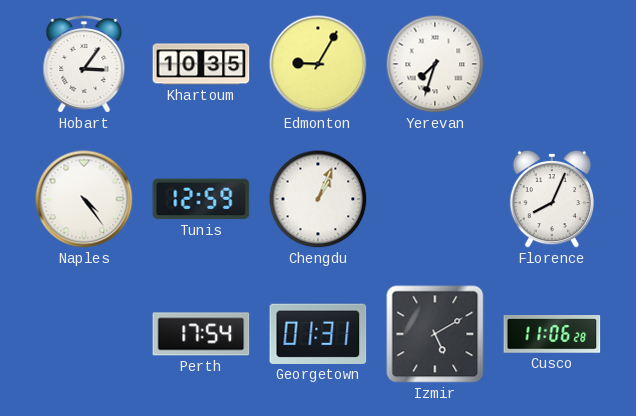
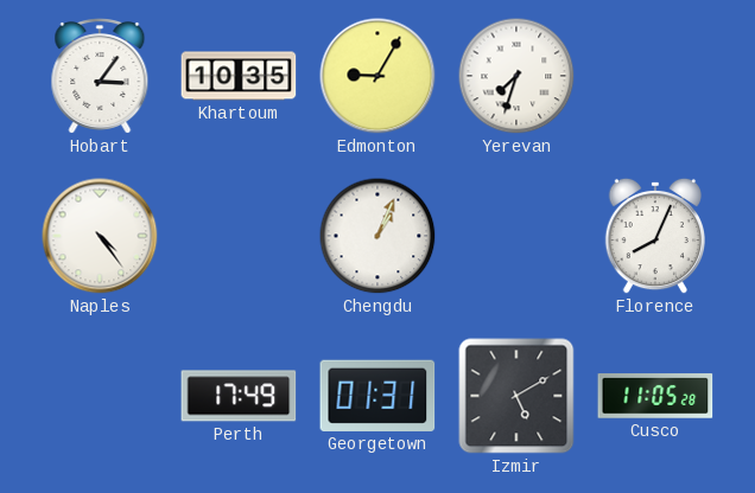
Tunis: 12:59 -> none
Perth: 17:54 -> 17:49
Cusco: 11:06 -> 11:05
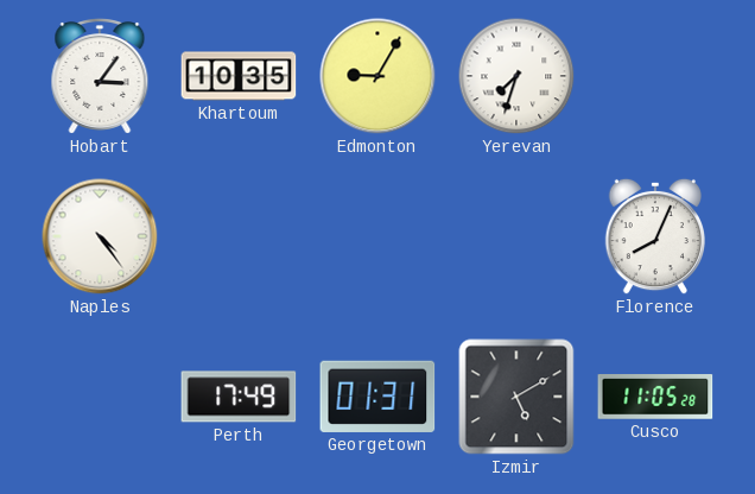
Chengdu: 1:04 -> none
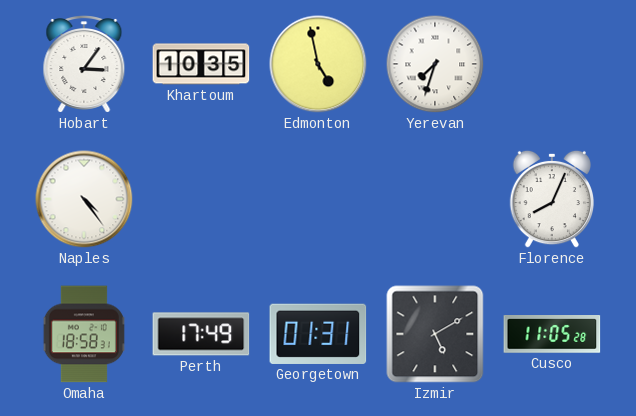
Edmonton: 9:05 -> 4:58
Omaha: none -> 18:58
